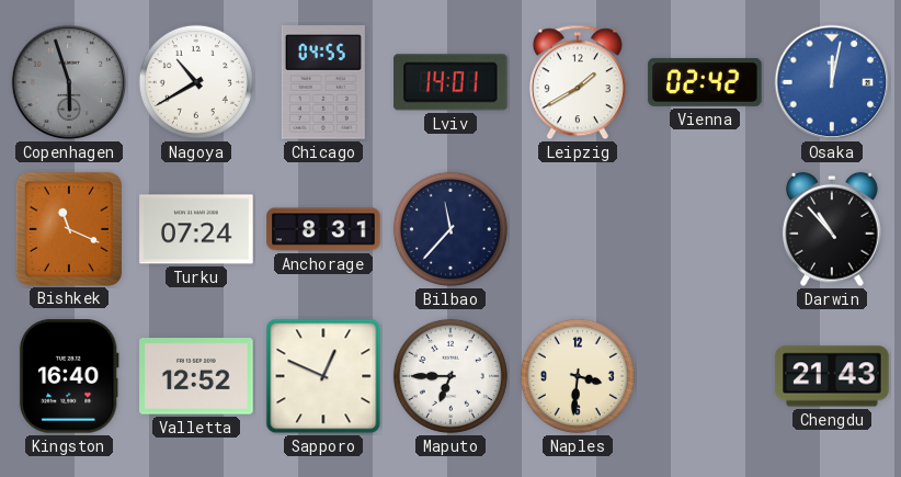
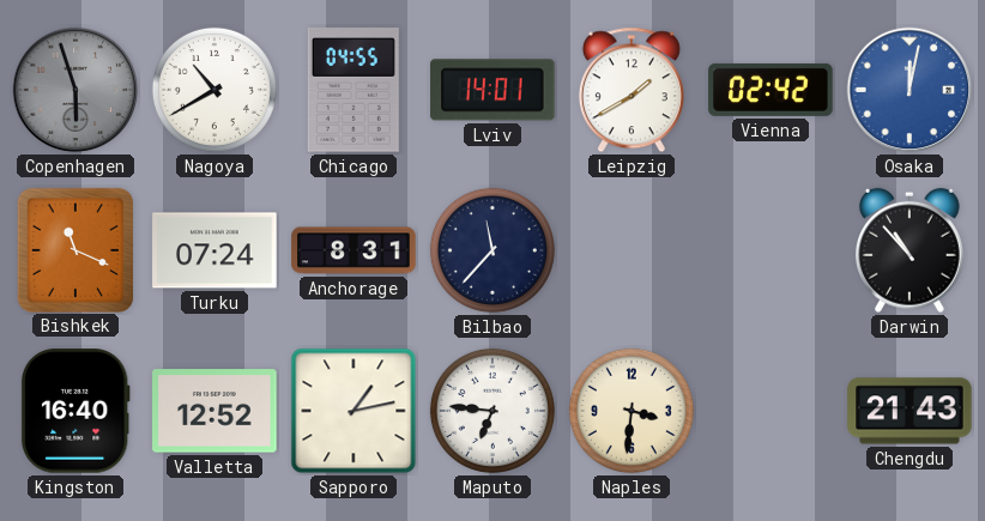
Sapporo: 12:49 -> 1:13
Maputo: 6:45 -> 6:46
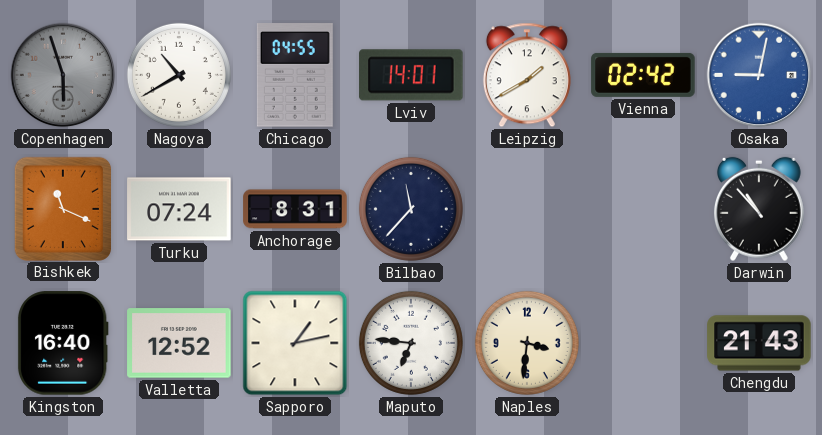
Osaka: 12:02 -> 9:02
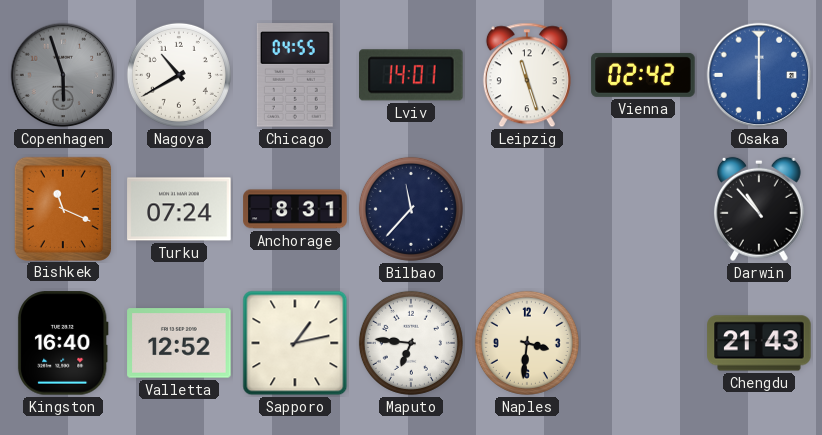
Leipzig: 1:40 -> 11:27
Osaka: 9:02 -> 6:00
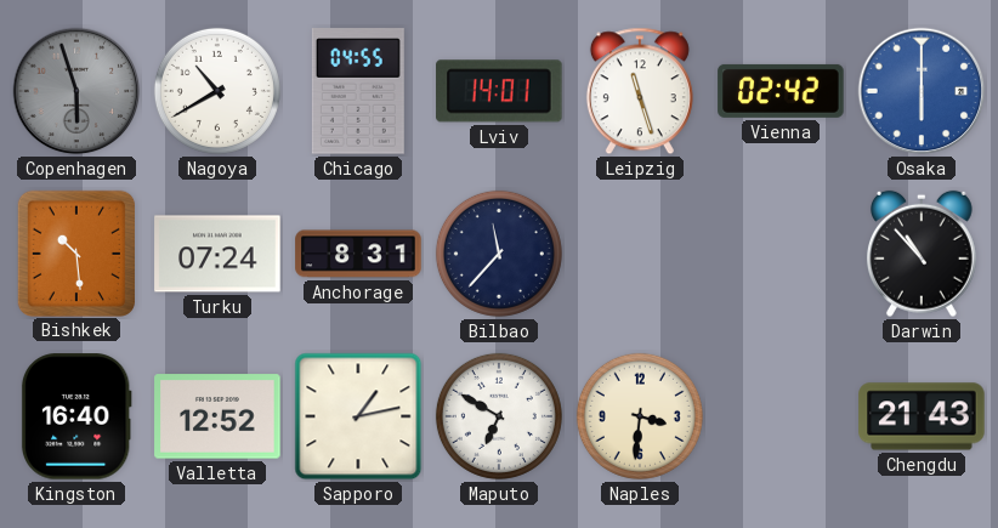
Bishkek: 11:19 -> 10:29
Maputo: 6:46 -> 6:50
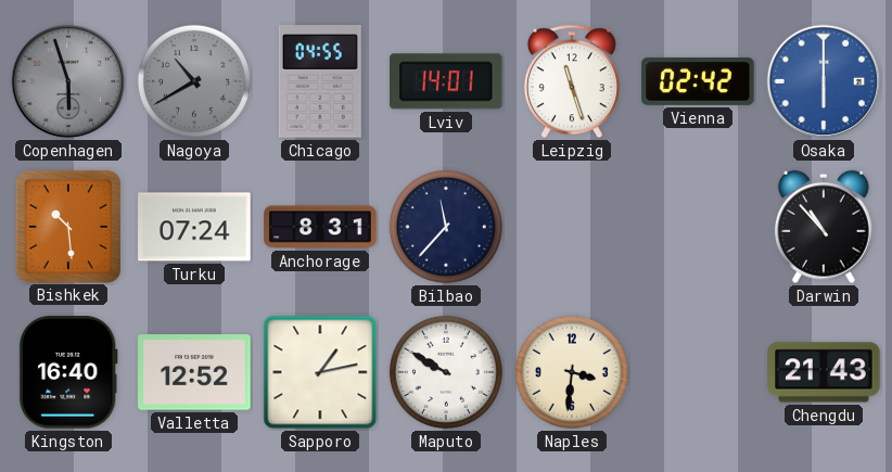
Nagoya dial: white -> grey
Maputo: 6:50 -> 9:50
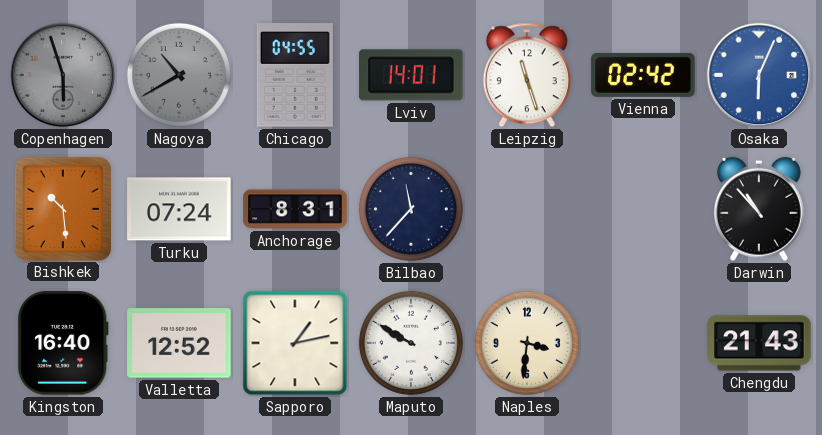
Osaka: 6:00 -> 6:04
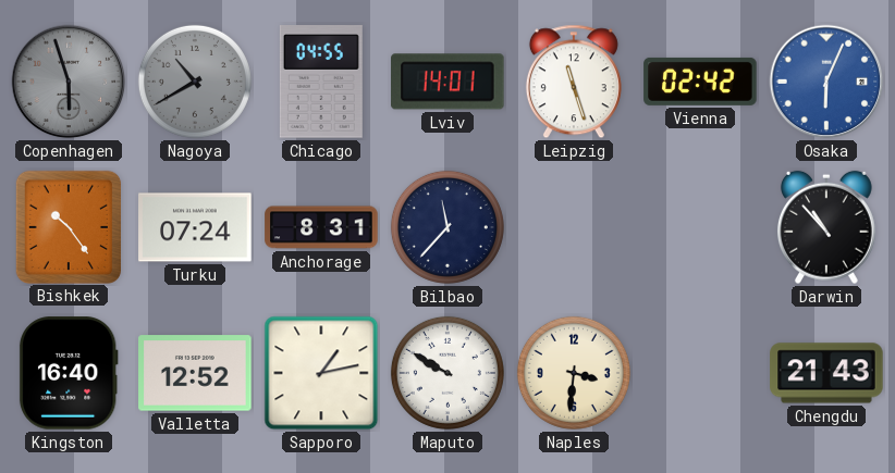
Bishkek: 10:29 -> 10:24
